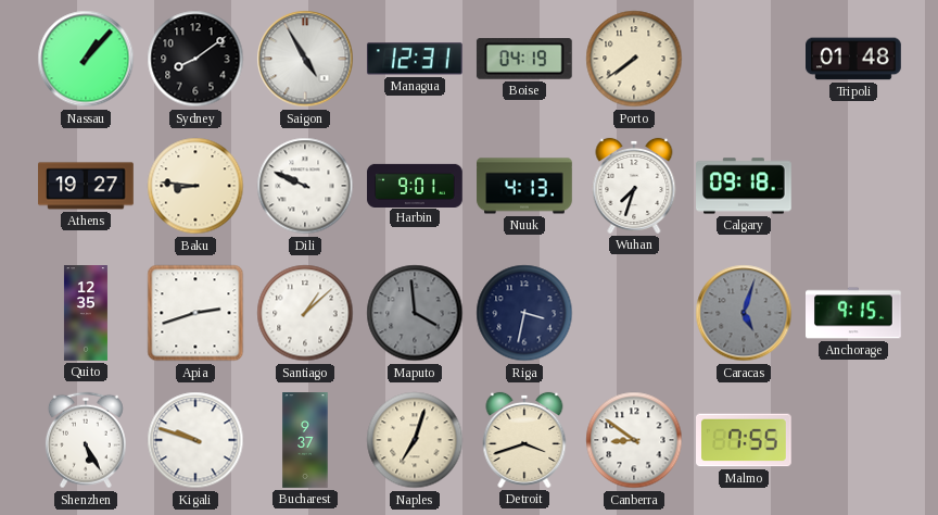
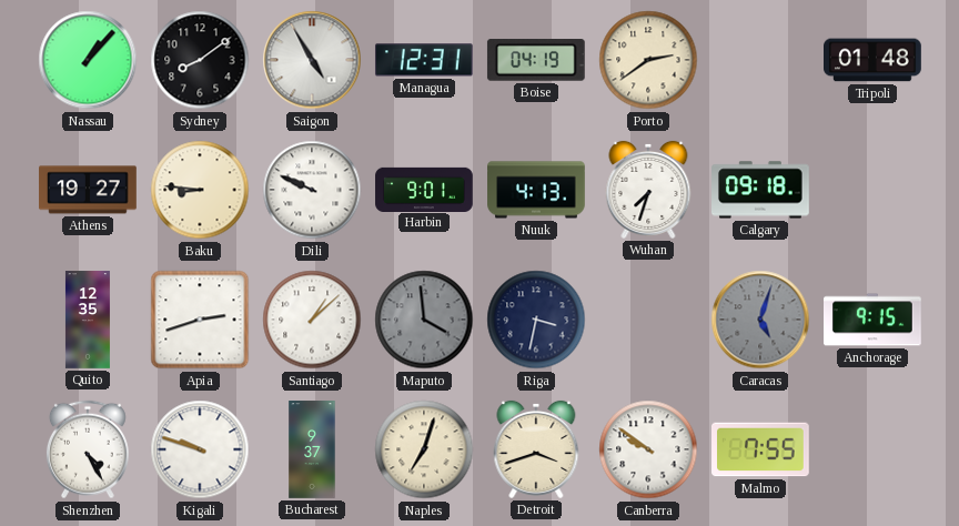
Porto: 7:39 -> 2:39
Shenzhen: 5:25 -> 4:25
Canberra: 8:51 -> 9:51
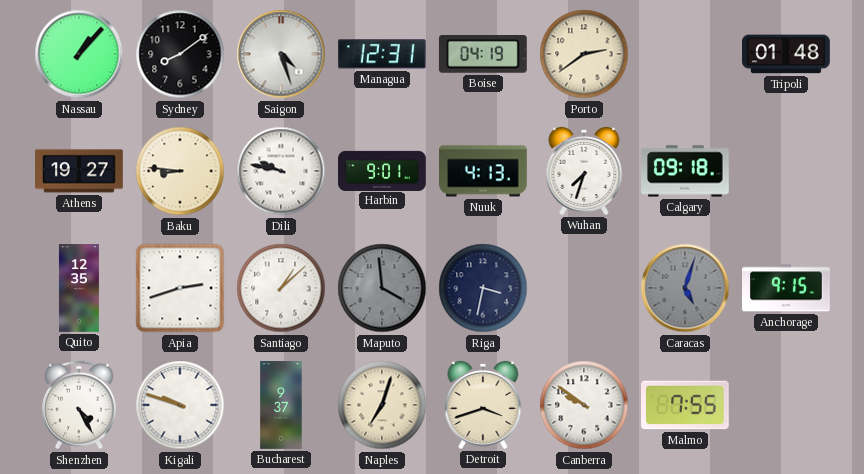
Saigon: 4:55 -> 4:27
Dili: 9:49 -> 9:47
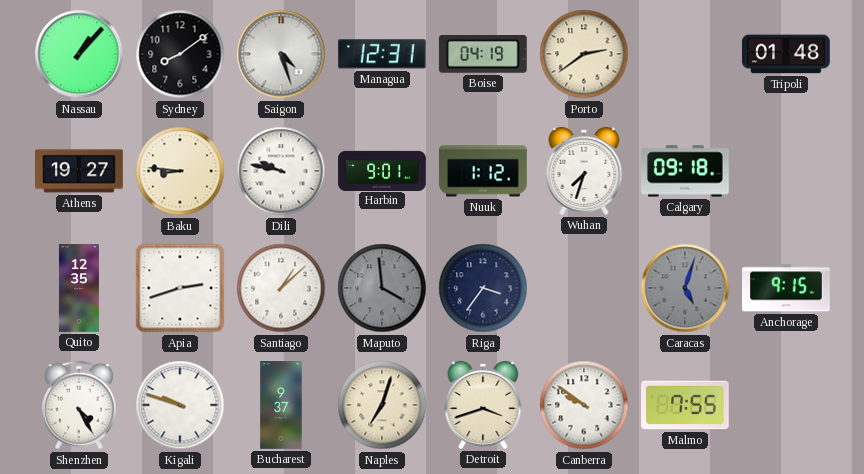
Nuuk: 4:13 -> 1:12
Riga: 3:32 -> 3:36
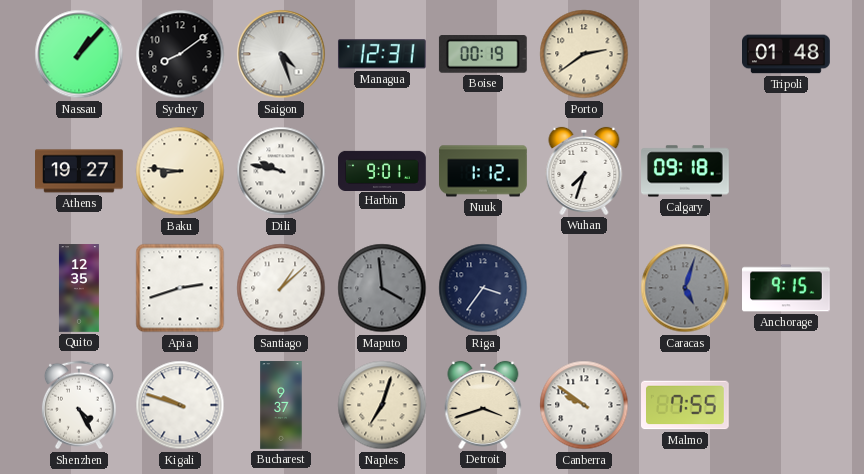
Boise: 04:19 -> 00:19
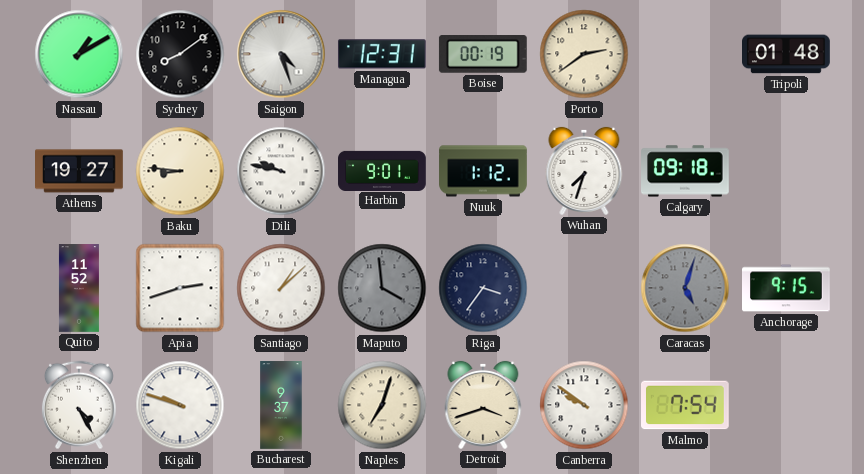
Nassau: 1:07 -> 1:10
Quito: 12:35 -> 11:52
Malmo: 7:55 -> 7:54
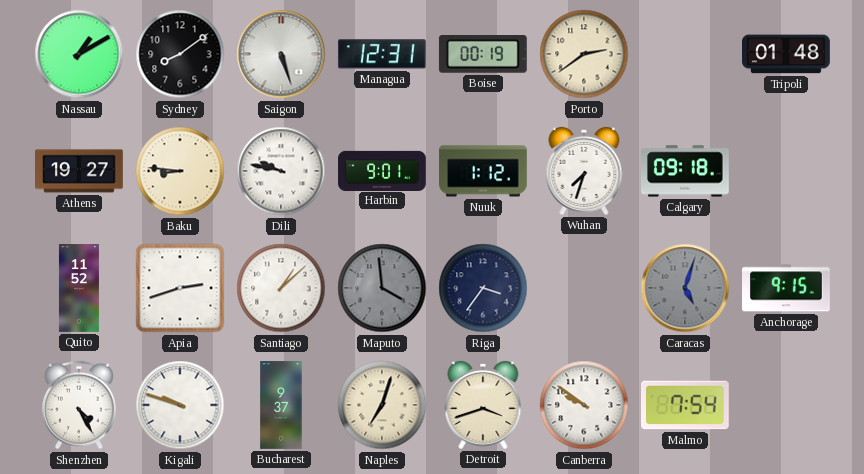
Saigon: 4:27 -> 5:27
